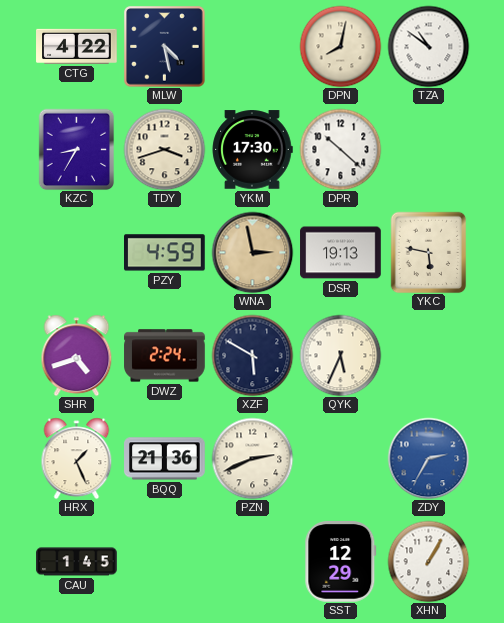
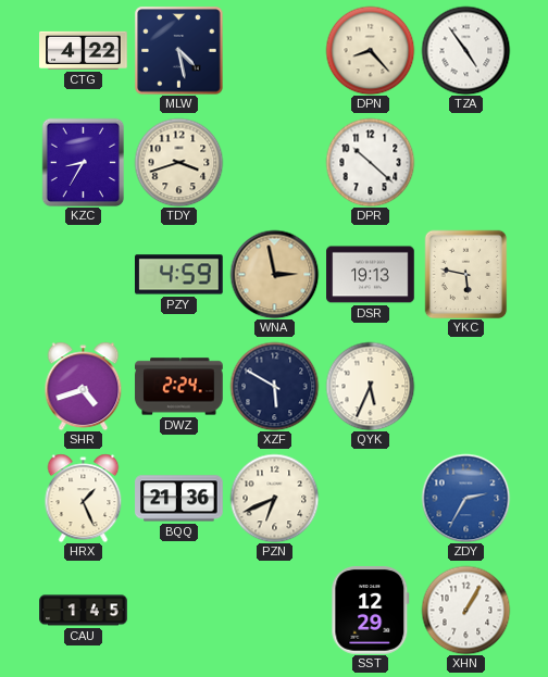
DPN: 8:02 -> 8:23
TZA: 10:51 -> 4:54
YKM: 17:30 -> none
PZN: 2:41 -> 6:41
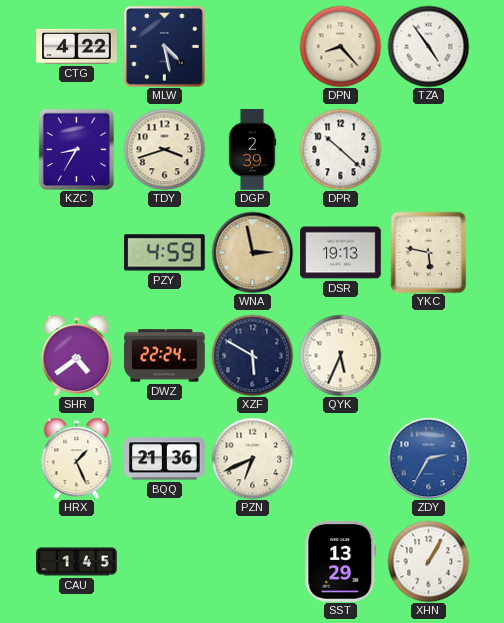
DGP: none -> 2:39
SHR: 4:42 -> 4:39
DWZ: 2:24 -> 22:24
SST: 12:29 -> 13:29
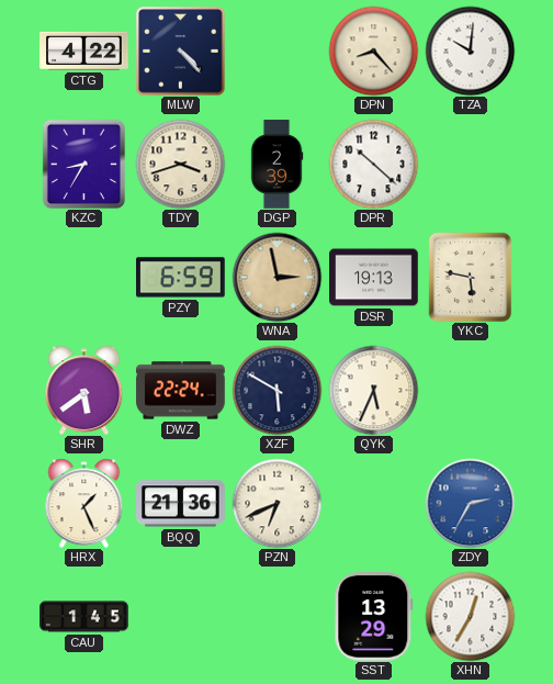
MLW: 4:28 -> 4:23
TZA: 4:54 -> 10:01
PZY: 4:59 -> 6:59
SHR: 4:39 -> 5:39
XHN: 1:05 -> 12:35
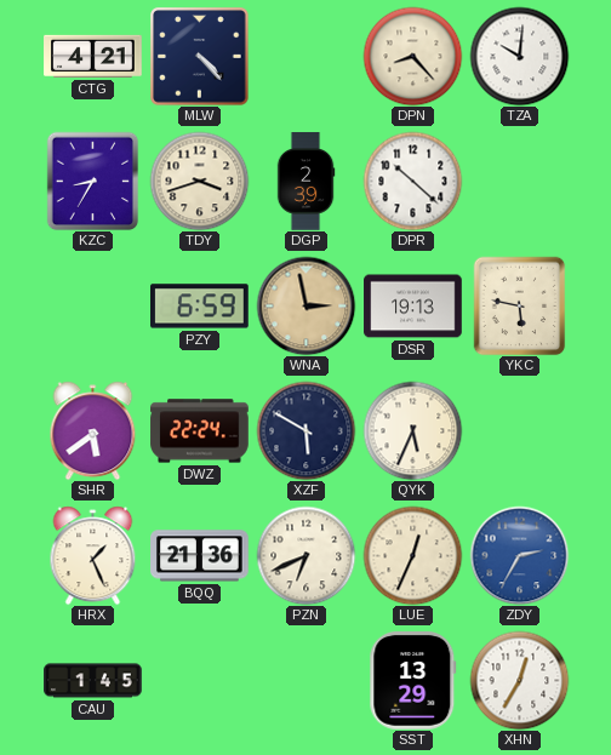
CTG: 4:22 -> 4:21
LUE: none -> 12:34
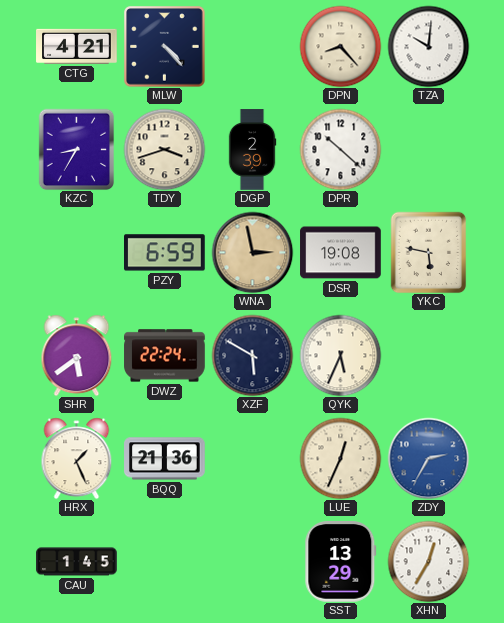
DSR: 19:13 -> 19:08
PZN: 6:41 -> none
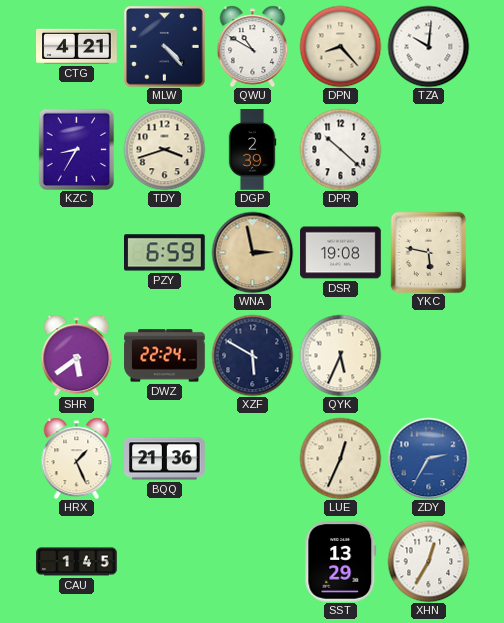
QWU: none -> 10:50
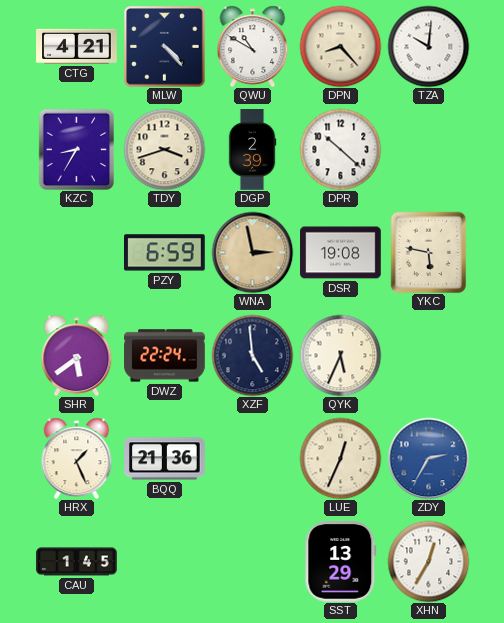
XZF: 5:50 -> 4:59
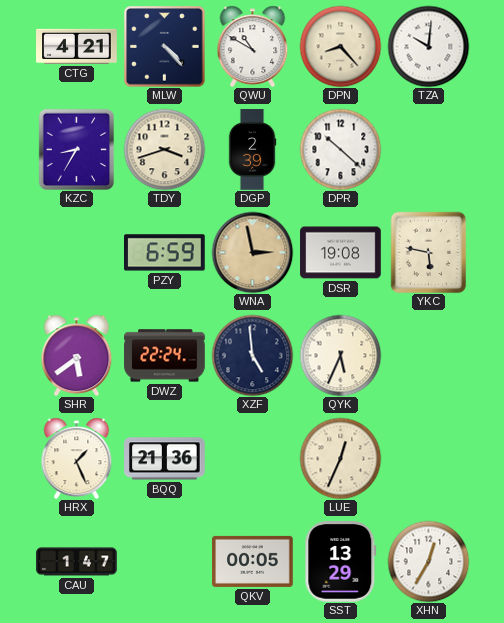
ZDY: 2:35 -> none
CAU: 1:45 -> 1:47
QKV: none -> 00:05
